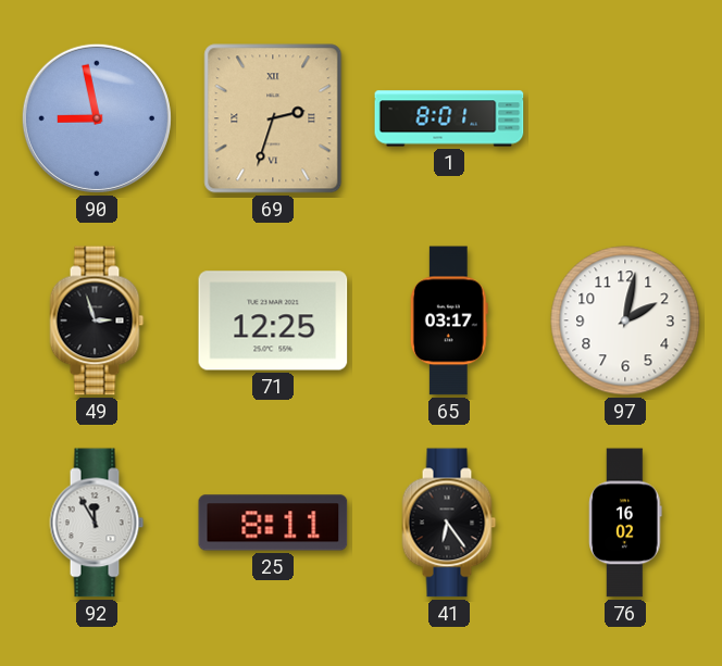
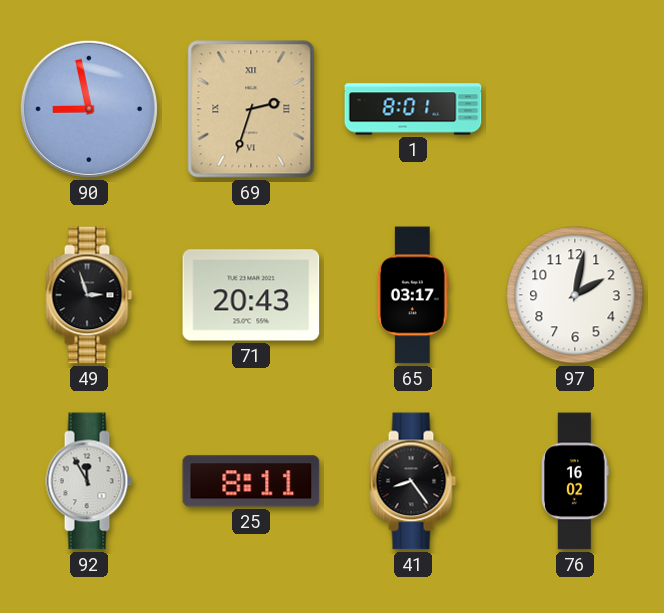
71: 12:25 -> 20:43
41: 6:24 -> 8:24
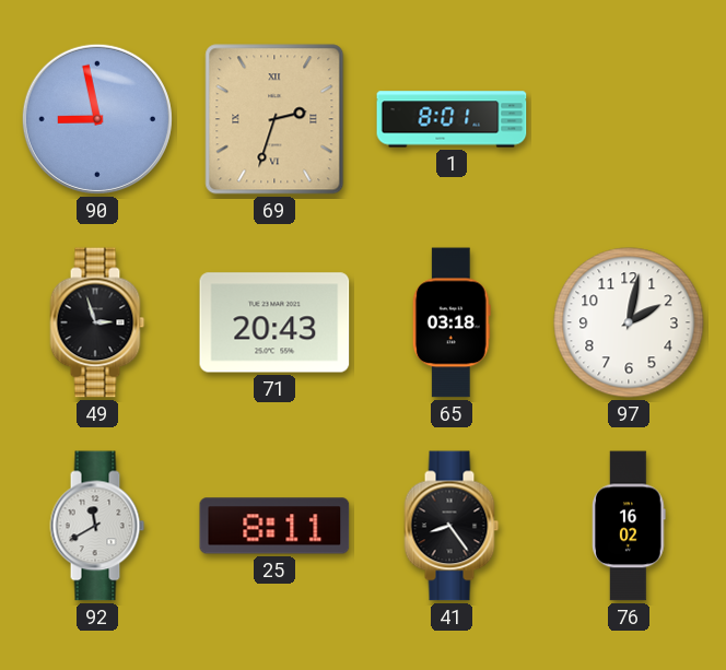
65: 03:17 -> 03:18
92: 11:55 -> 11:40
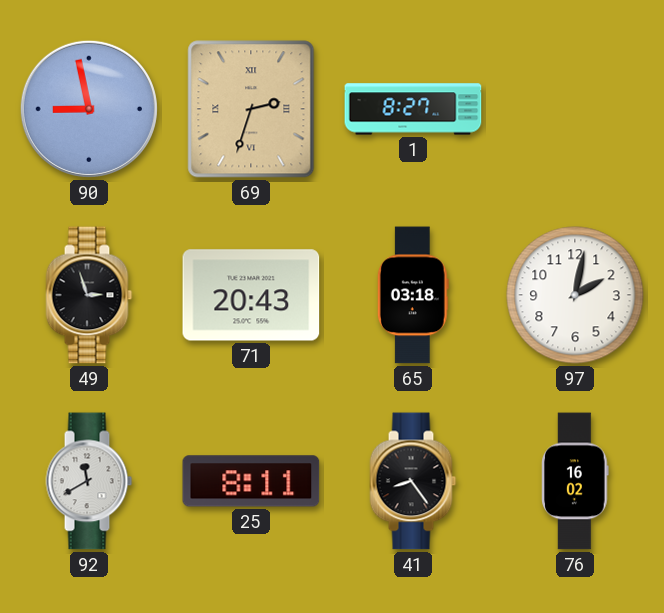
1: 8:01 -> 8:27
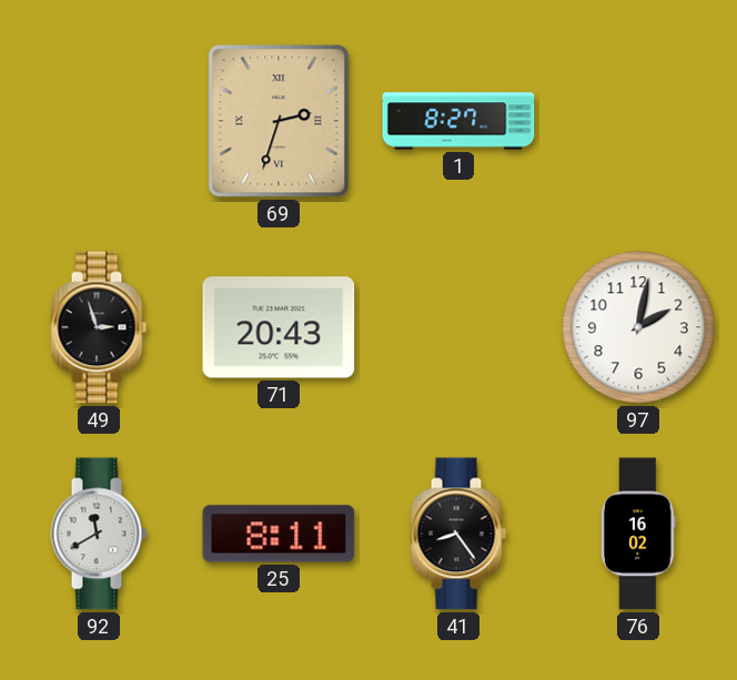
90: 8:58 -> none
65: 03:18 -> none
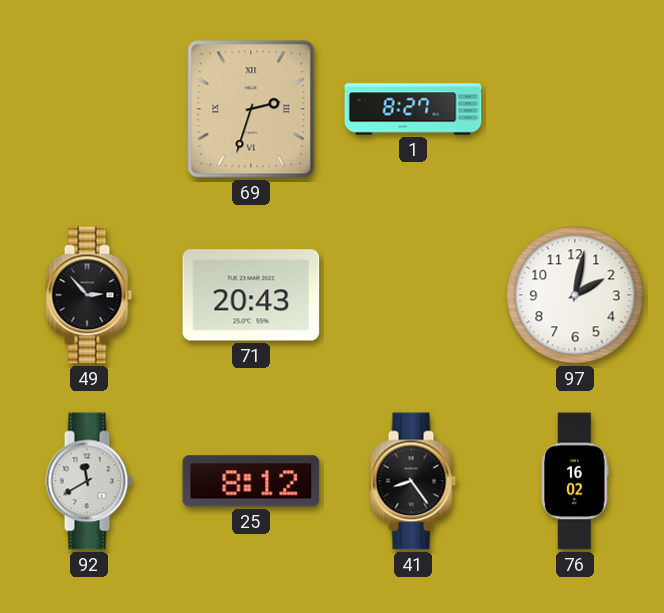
49: 2:57 -> 2:53
25: 8:11 -> 8:12
